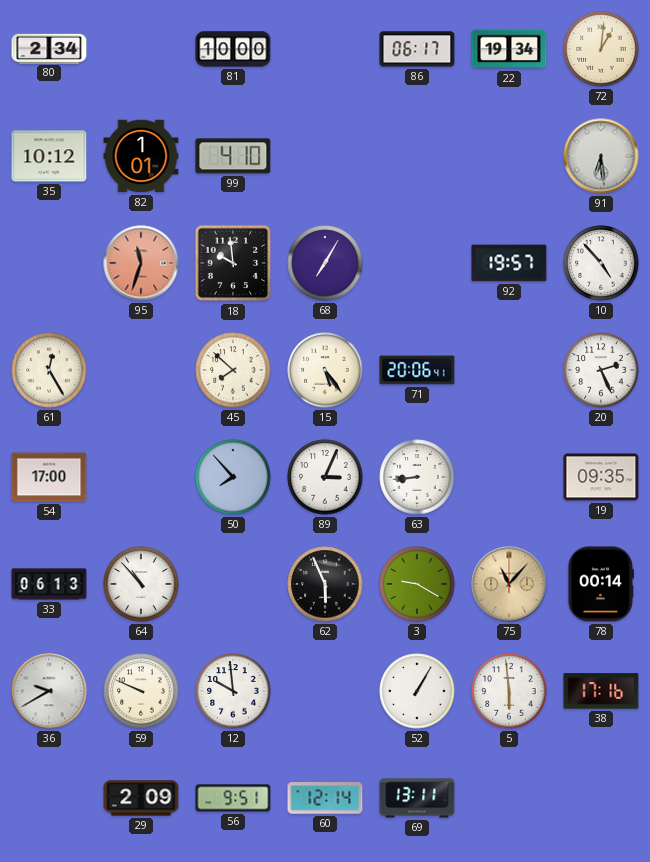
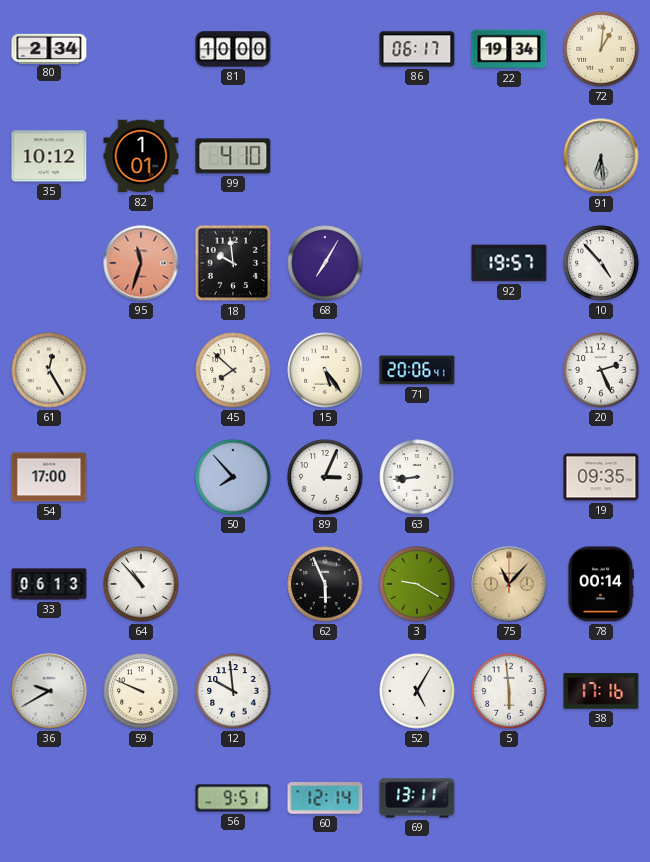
52: 1:05 -> 5:05
29: 2:09 -> none
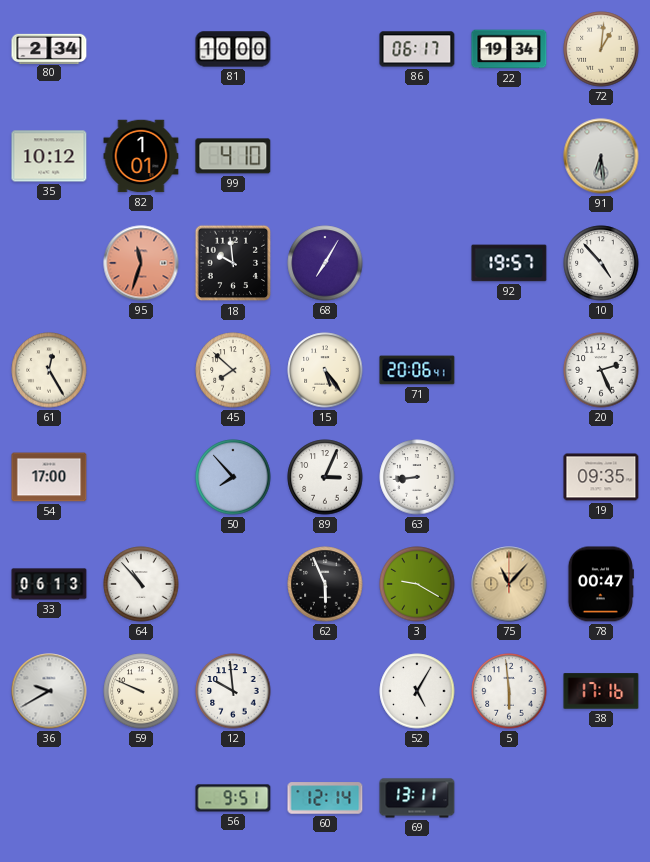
78: 00:14 -> 00:47
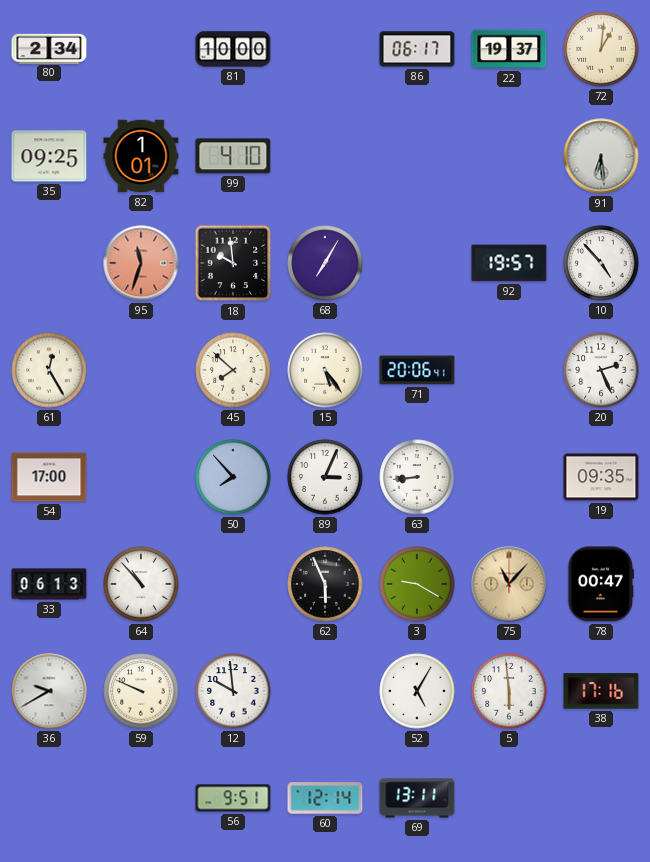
22: 19:34 -> 19:37
35: 10:12 -> 09:25
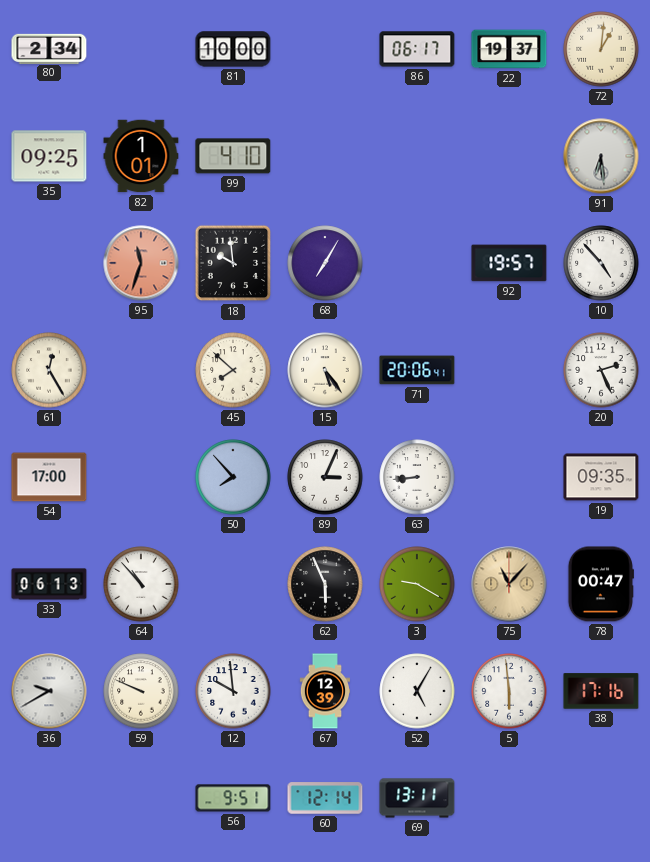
67: none -> 12:39
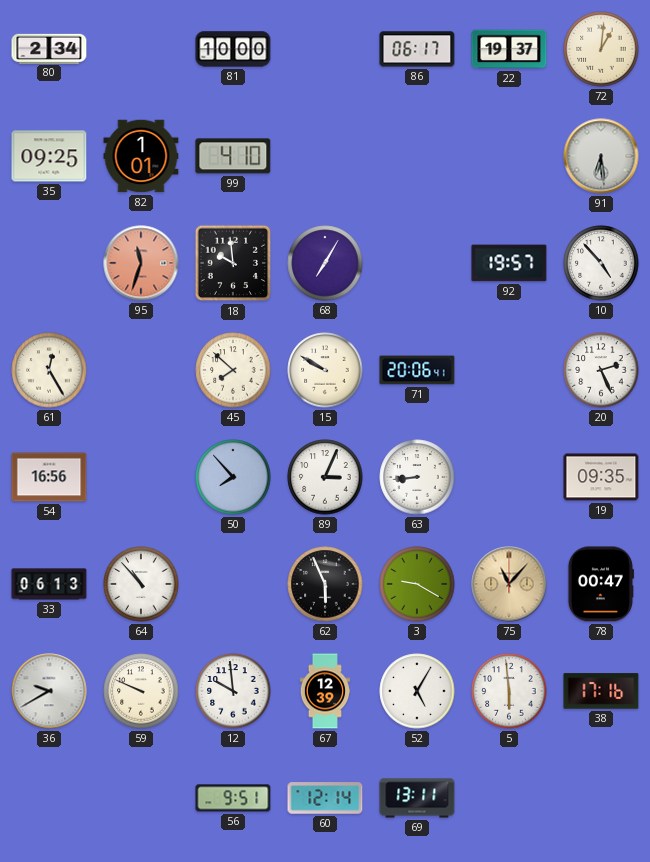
15: 5:24 -> 9:50
54: 17:00 -> 16:56
